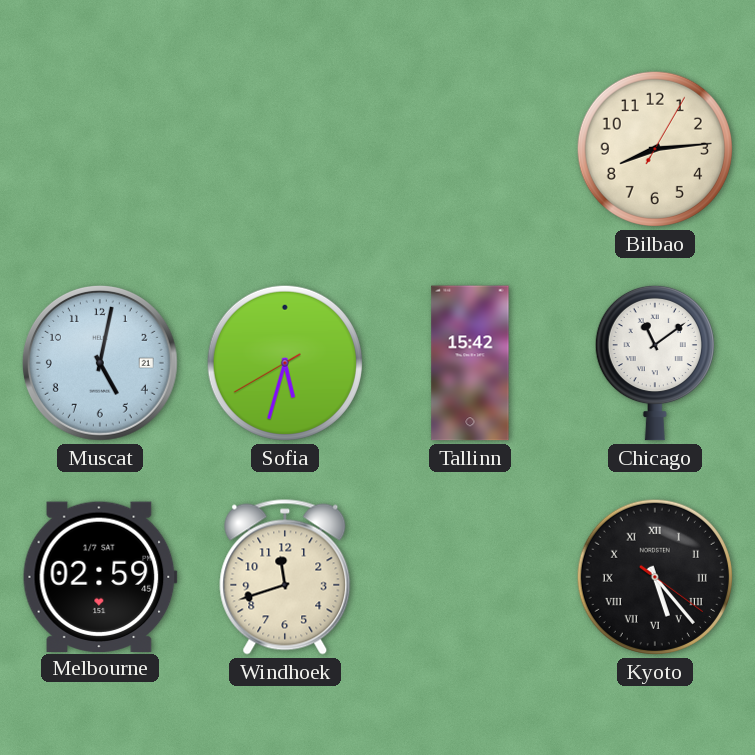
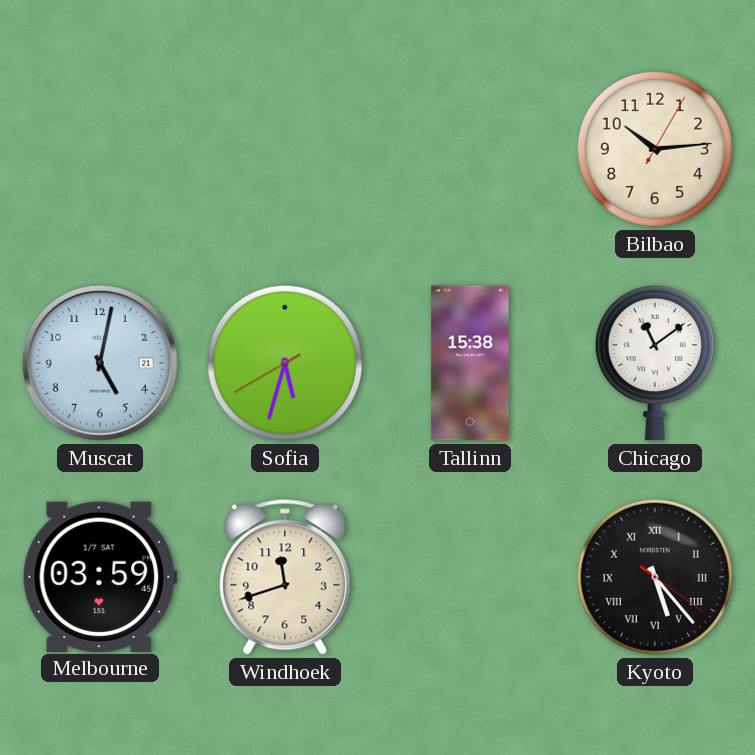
Bilbao: 8:14 -> 10:14
Tallinn: 15:42 -> 15:38
Melbourne: 02:59 -> 03:59
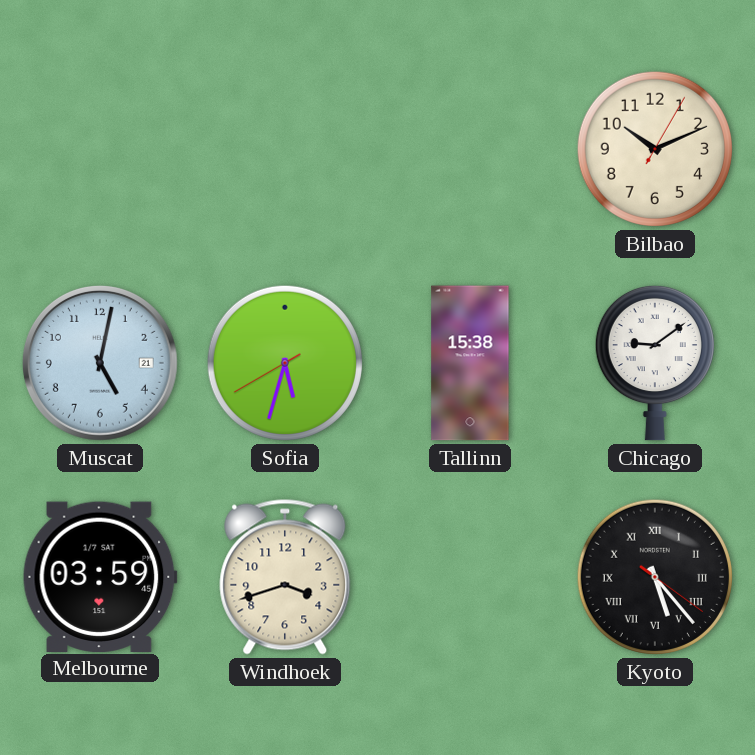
Bilbao: 10:14 -> 10:11
Chicago: 11:09 -> 9:09
Windhoek: 11:42 -> 3:42
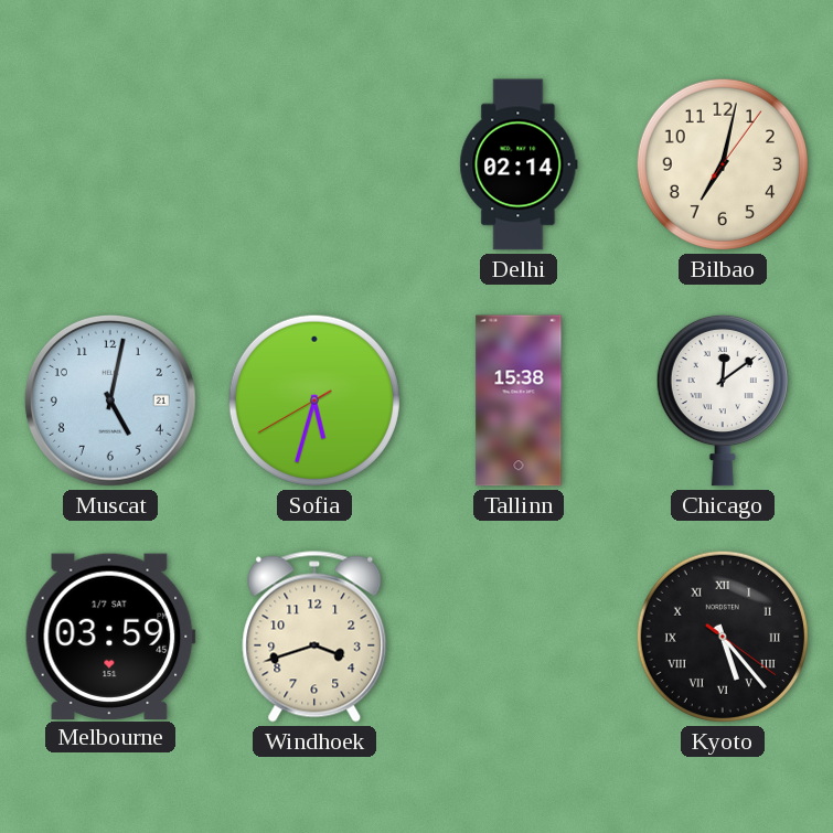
Delhi: none -> 02:14
Bilbao: 10:11 -> 7:02
Chicago: 9:09 -> 12:09
